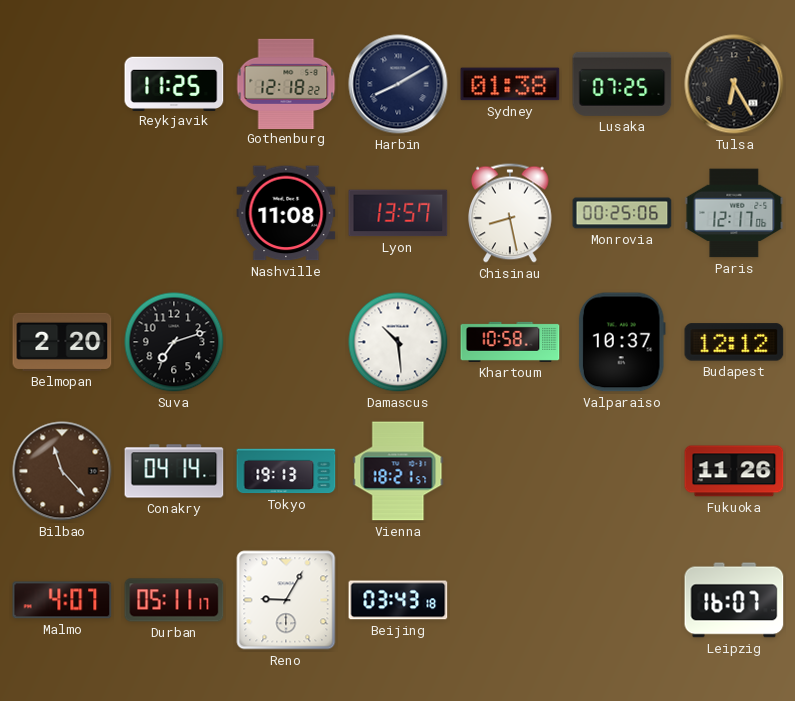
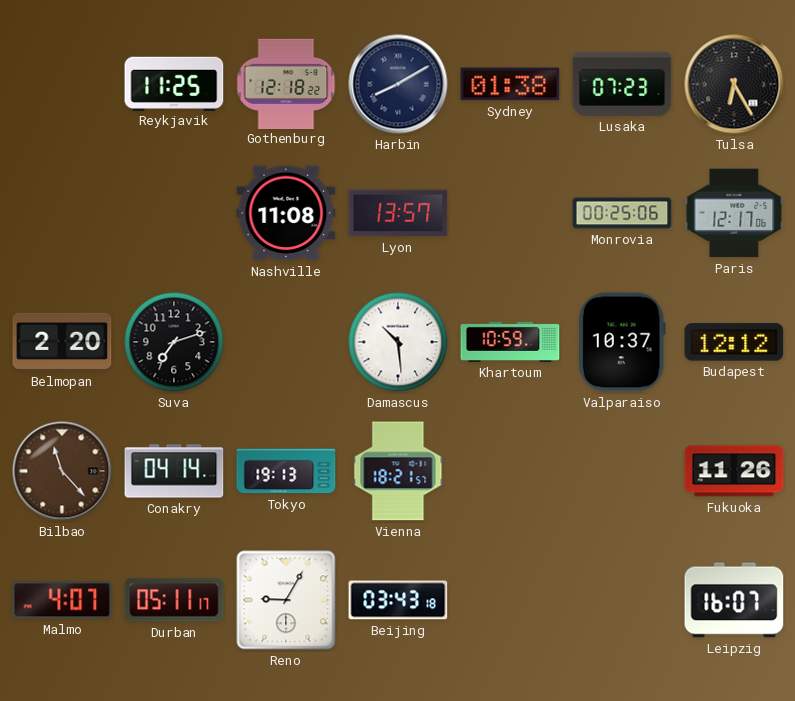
Lusaka: 07:25 -> 07:23
Chisinau: 8:28 -> none
Khartoum: 10:58 -> 10:59
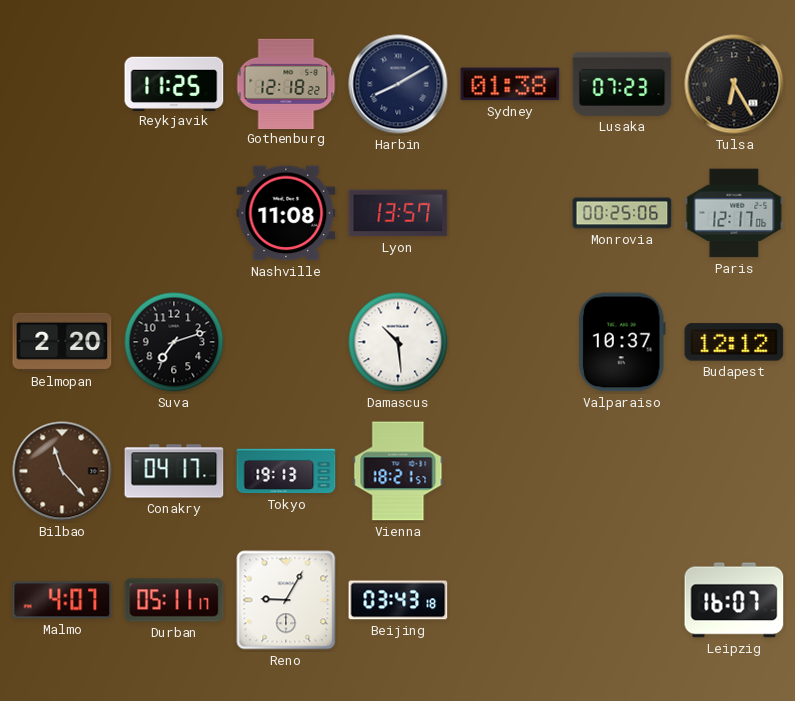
Khartoum: 10:59 -> none
Conakry: 04:14 -> 04:17
Fukuoka: 11:26 -> none
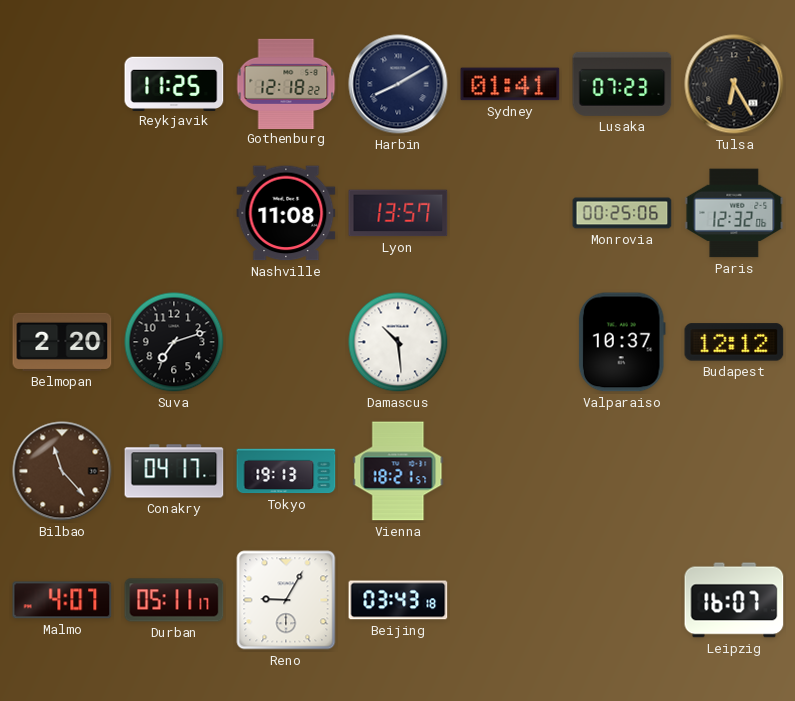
Sydney: 01:38 -> 01:41
Paris: 12:17 -> 12:32
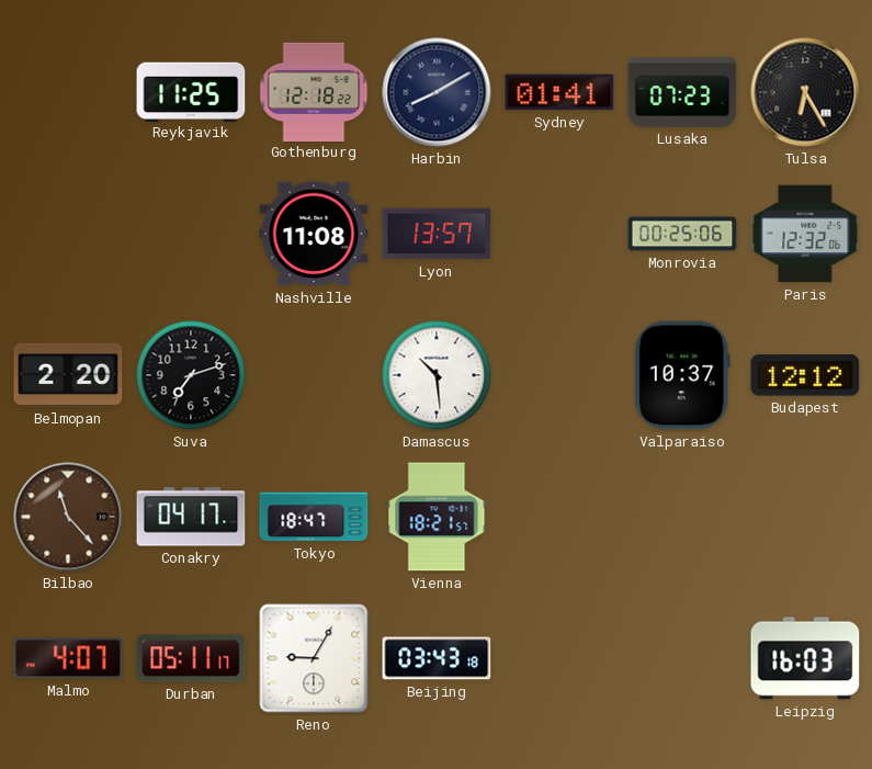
Tokyo: 19:13 -> 18:47
Leipzig: 16:07 -> 16:03
